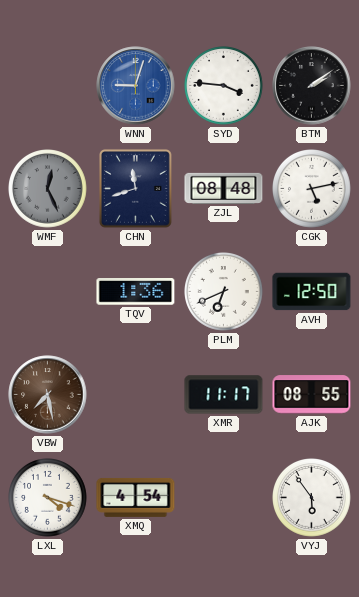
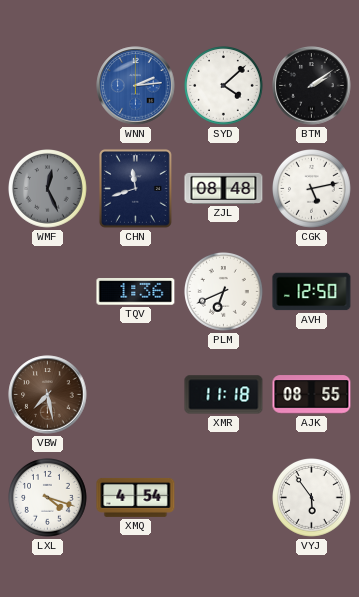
WNN: 9:03 -> 2:14
SYD: 3:46 -> 4:08
XMR: 11:17 -> 11:18
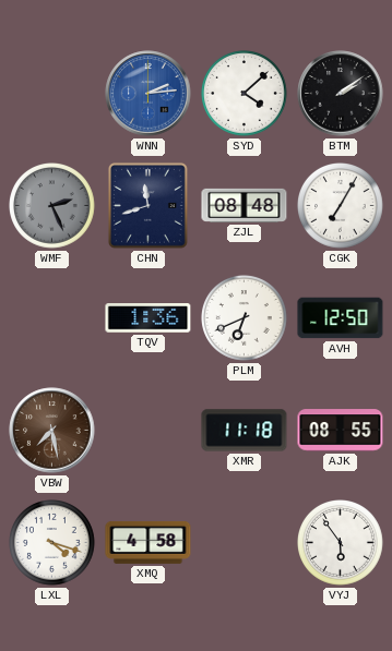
WMF: 12:26 -> 2:26
CGK: 5:13 -> 7:05
XMQ: 4:54 -> 4:58
